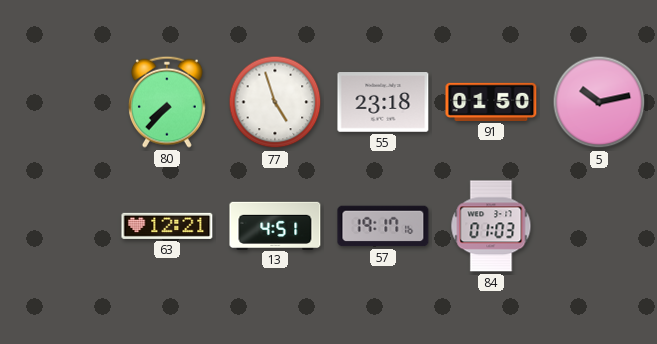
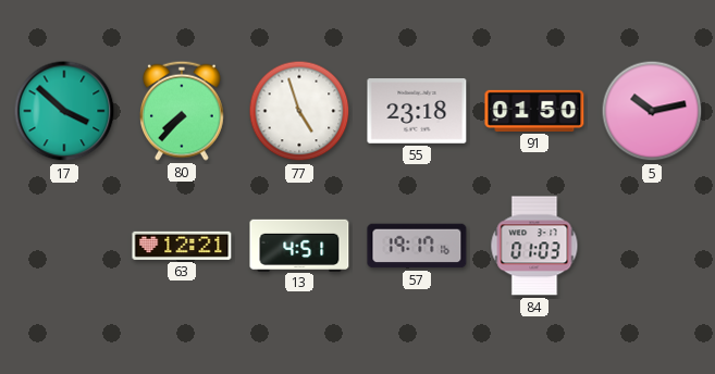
17: none -> 3:52
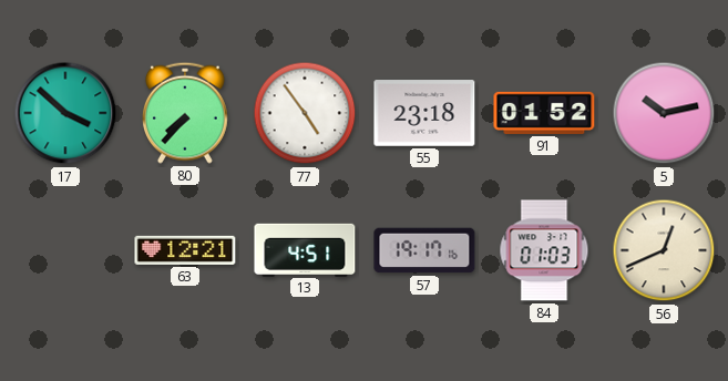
77: 4:57 -> 4:54
91: 01:50 -> 01:52
56: none -> 12:41
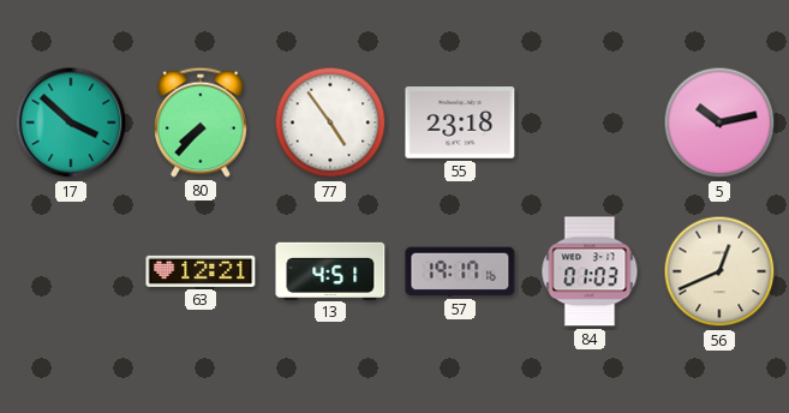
91: 01:52 -> none
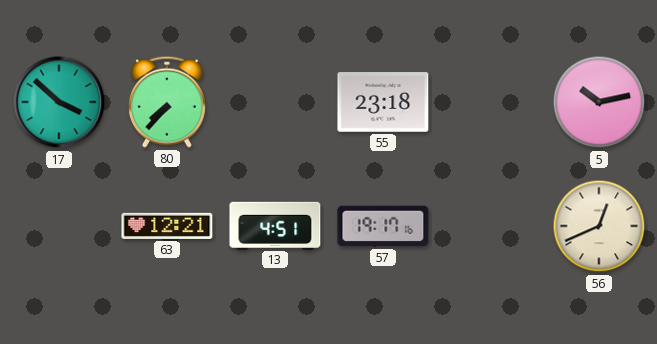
77: 4:54 -> none
84: 01:03 -> none
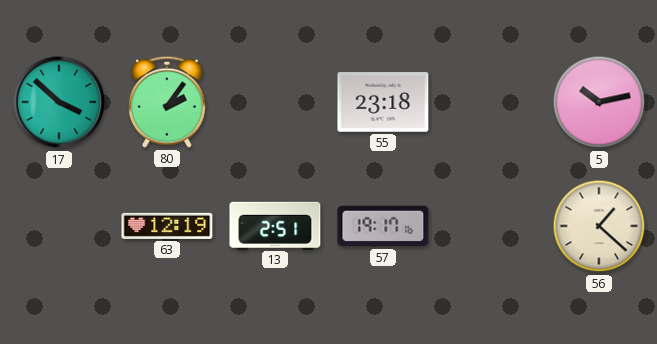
80: 7:37 -> 2:06
63: 12:21 -> 12:19
13: 4:51 -> 2:51
56: 12:41 -> 1:22
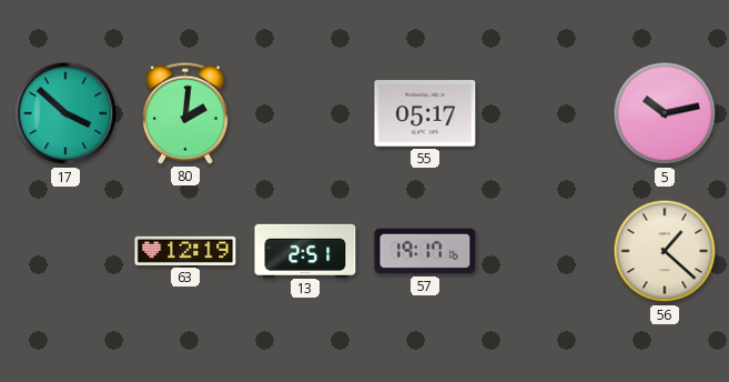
80: 2:06 -> 2:01
55: 23:18 -> 05:17
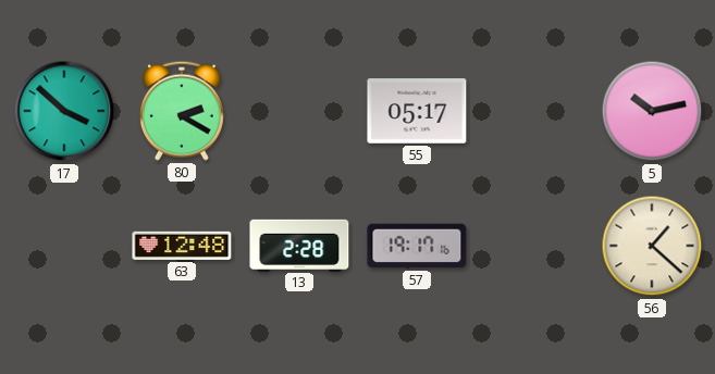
80: 2:01 -> 2:20
63: 12:19 -> 12:48
13: 2:51 -> 2:28
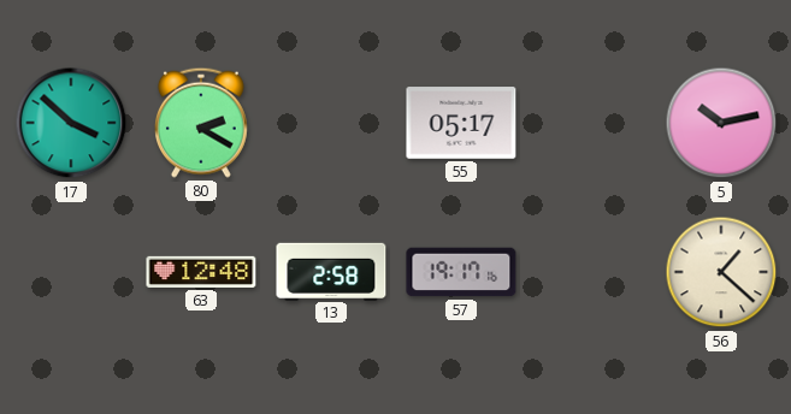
13: 2:28 -> 2:58
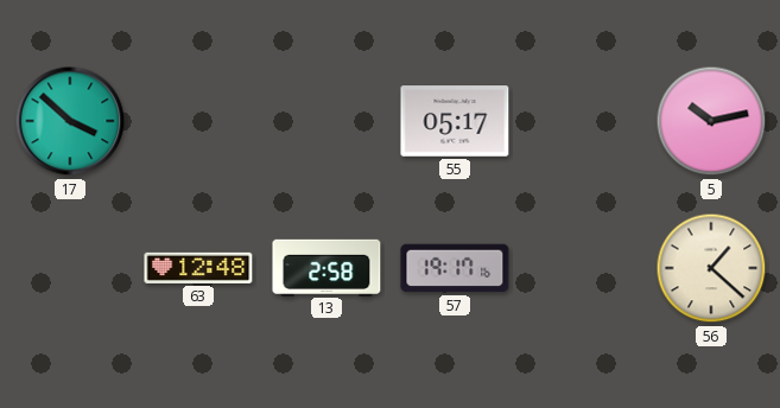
80: 2:20 -> none
